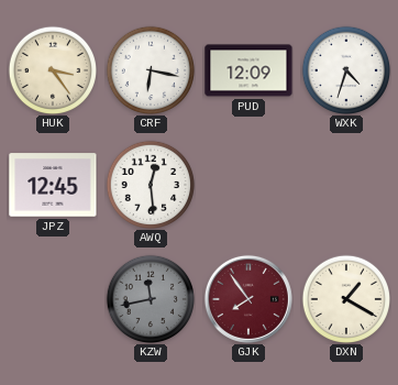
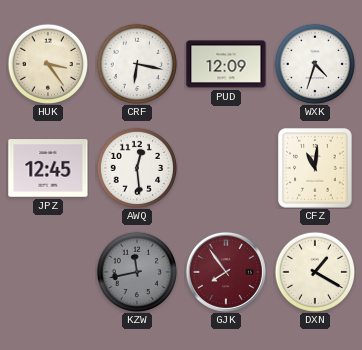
CFZ: none -> 11:01
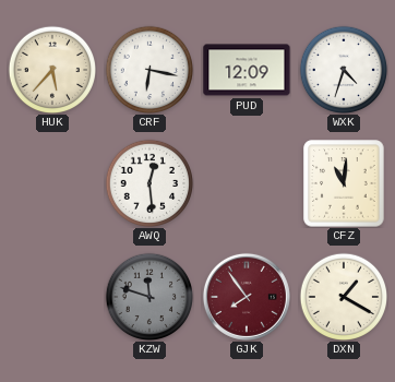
HUK: 3:24 -> 5:37
JPZ: 12:45 -> none
KZW: 11:43 -> 11:48
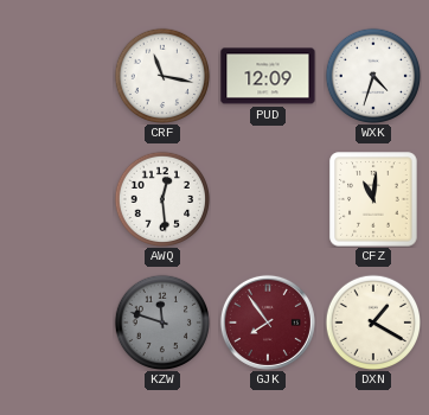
HUK: 5:37 -> none
CRF: 6:17 -> 11:17
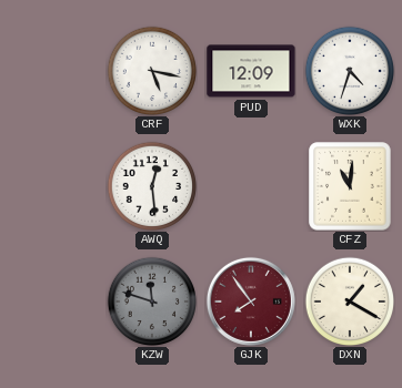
CRF: 11:17 -> 5:17
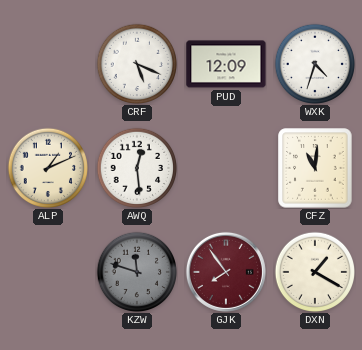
CRF: 5:17 -> 5:19
ALP: none -> 1:11
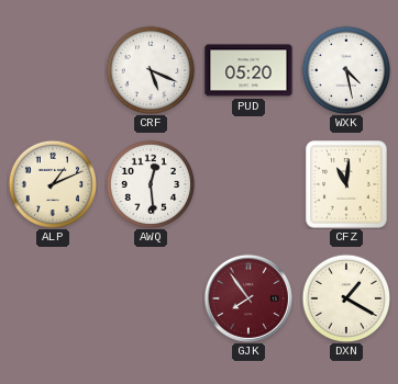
PUD: 12:09 -> 05:20
WXK: 4:33 -> 4:28
KZW: 11:48 -> none
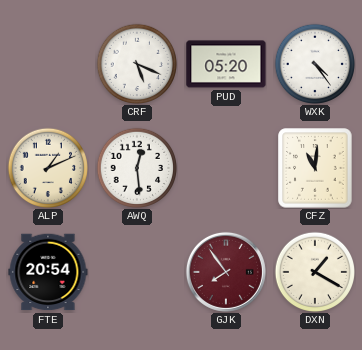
WXK: 4:28 -> 4:24
FTE: none -> 20:54
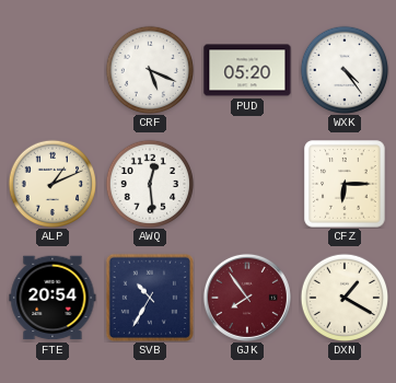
CFZ: 11:01 -> 6:15
SVB: none -> 10:35
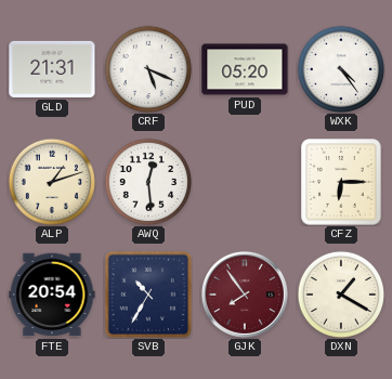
GLD: none -> 21:31
ALP: 1:11 -> 1:12
